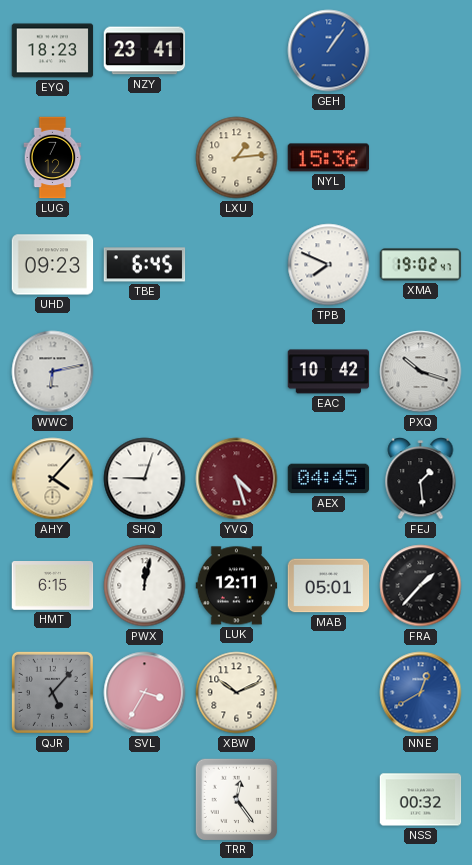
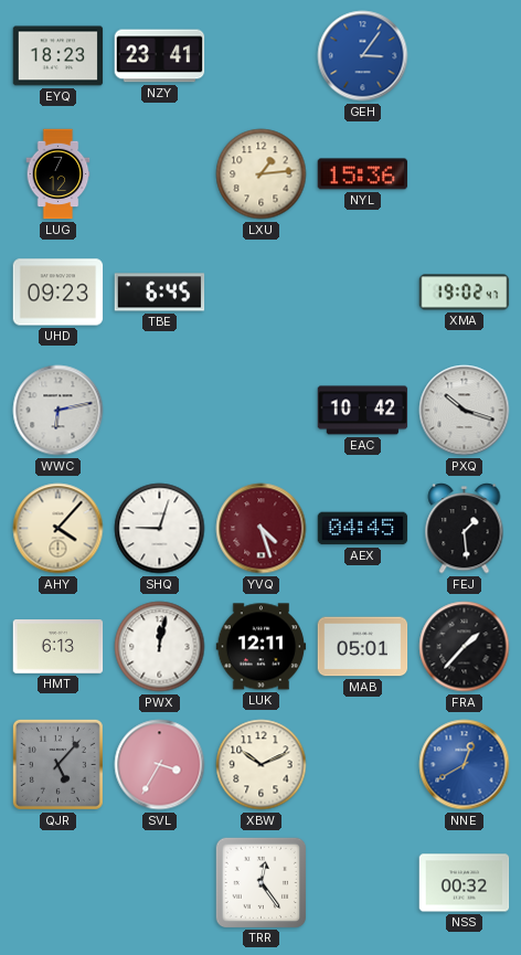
GEH: 1:06 -> 3:06
TPB: 7:49 -> none
HMT: 6:15 -> 6:13
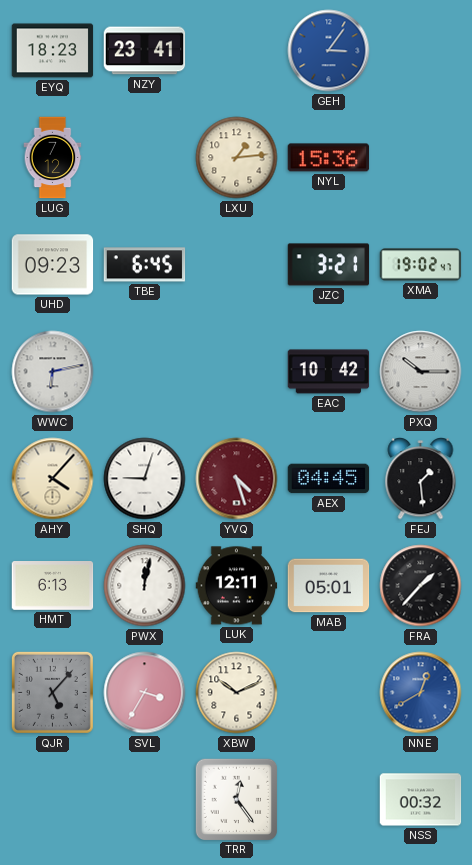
JZC: none -> 3:21
PXQ: 10:18 -> 10:15
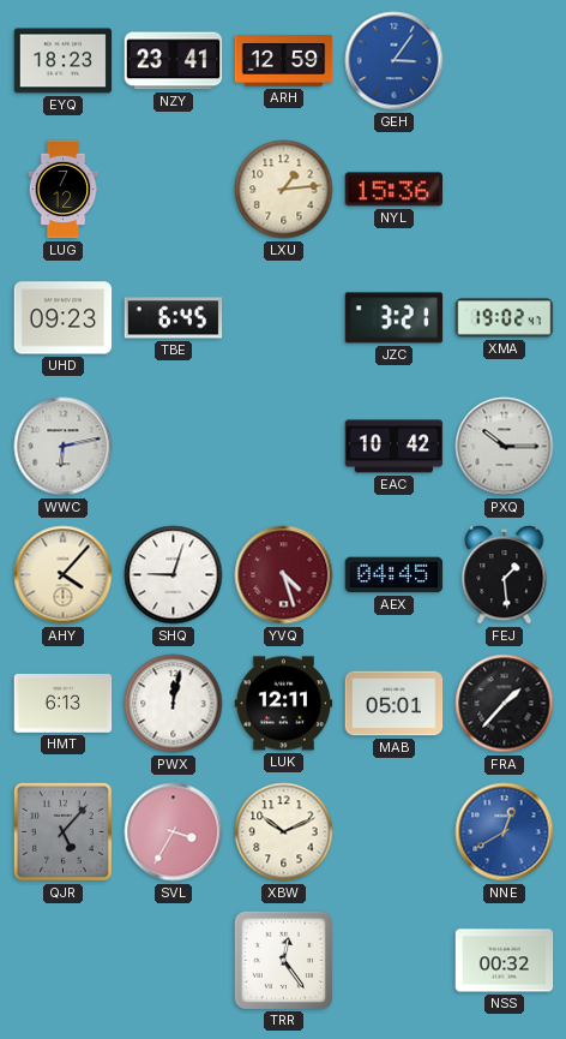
ARH: none -> 12:59
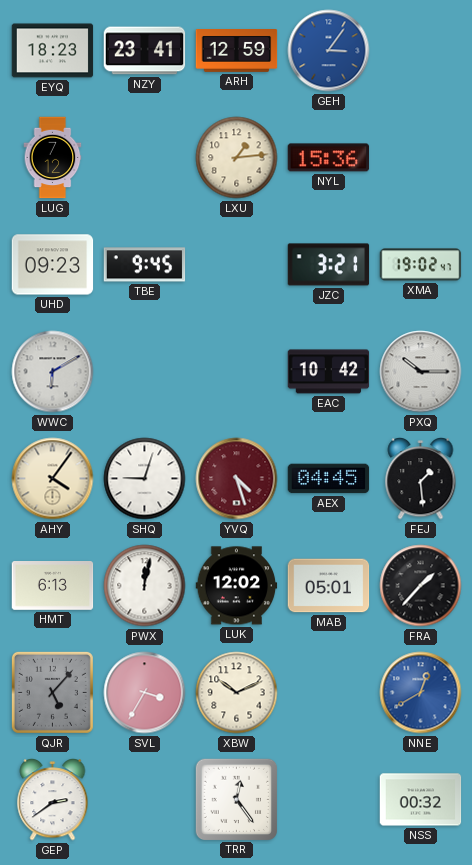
TBE: 6:45 -> 9:45
WWC: 6:13 -> 6:10
AHY: 4:07 -> 4:06
LUK: 12:11 -> 12:02
GEP: none -> 2:39
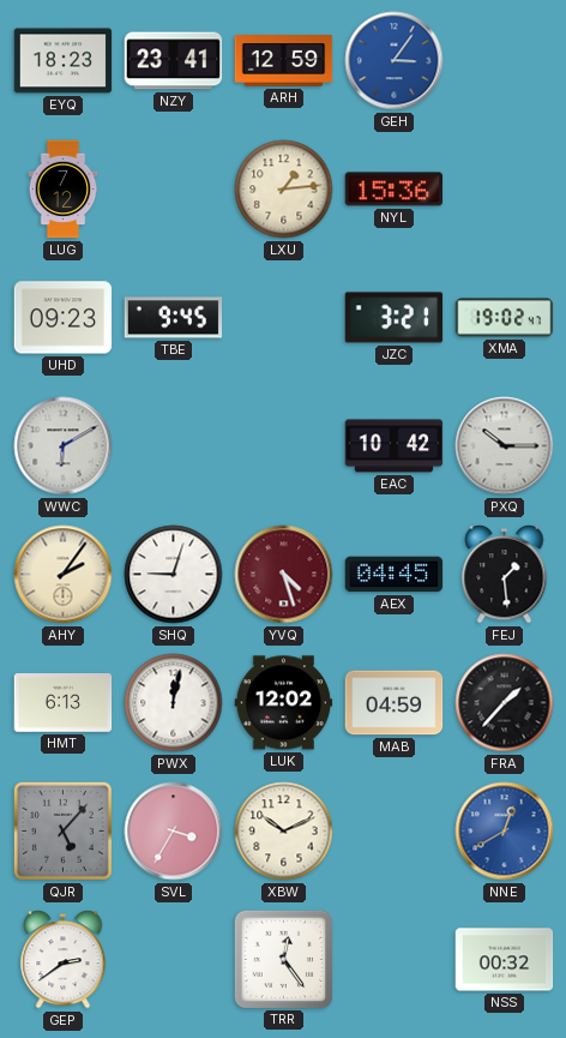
AHY: 4:06 -> 2:06
MAB: 05:01 -> 04:59
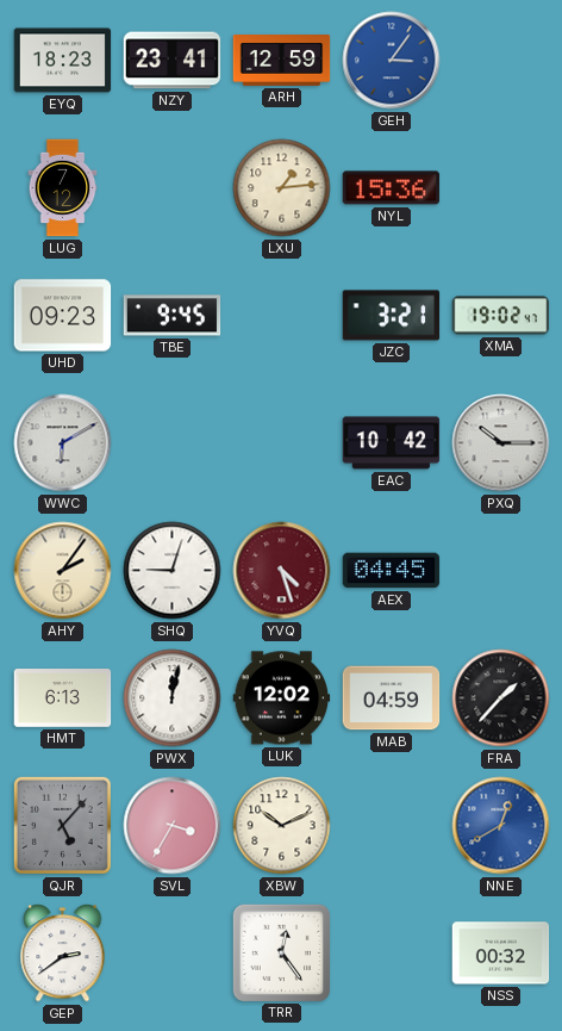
FEJ: 1:29 -> none
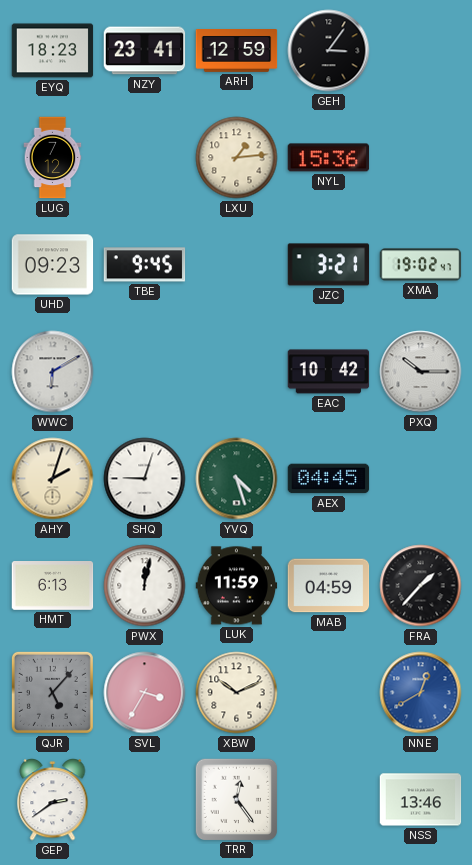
GEH dial: blue -> black
AHY: 2:06 -> 2:03
YVQ dial: burgundy -> green
LUK: 12:02 -> 11:59
NSS: 00:32 -> 13:46
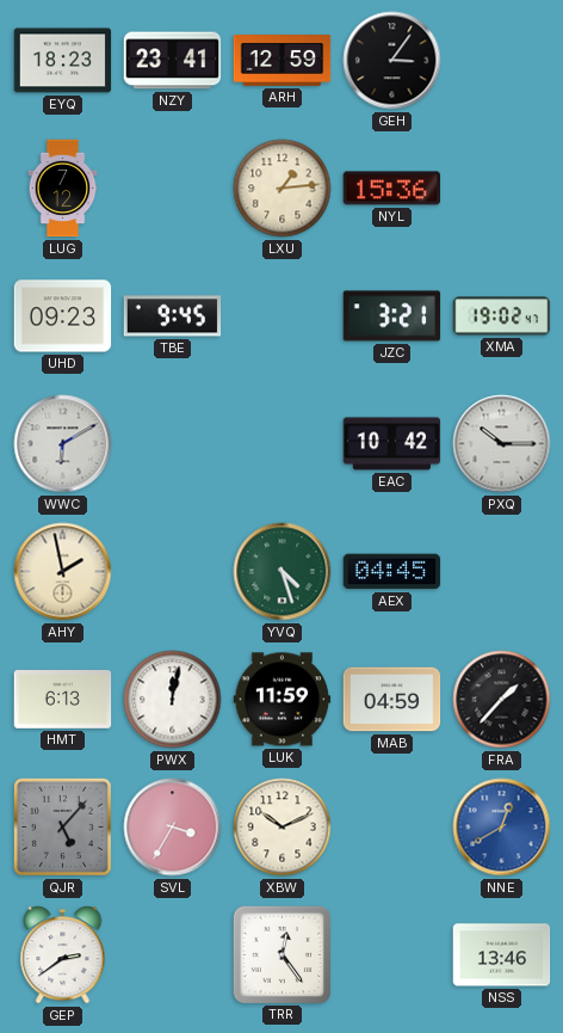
AHY: 2:03 -> 1:58
SHQ: 9:03 -> none
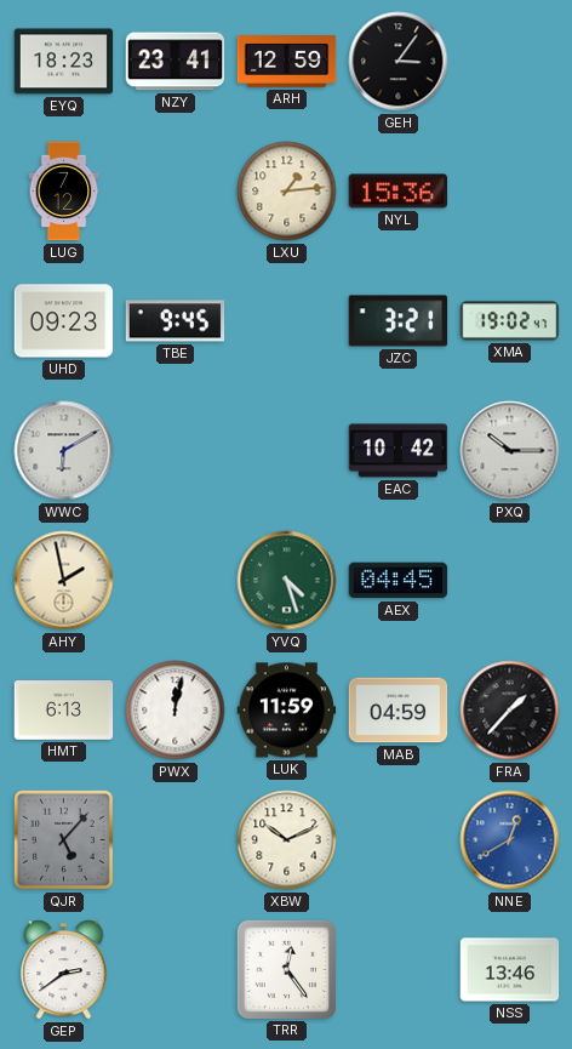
SVL: 3:35 -> none
